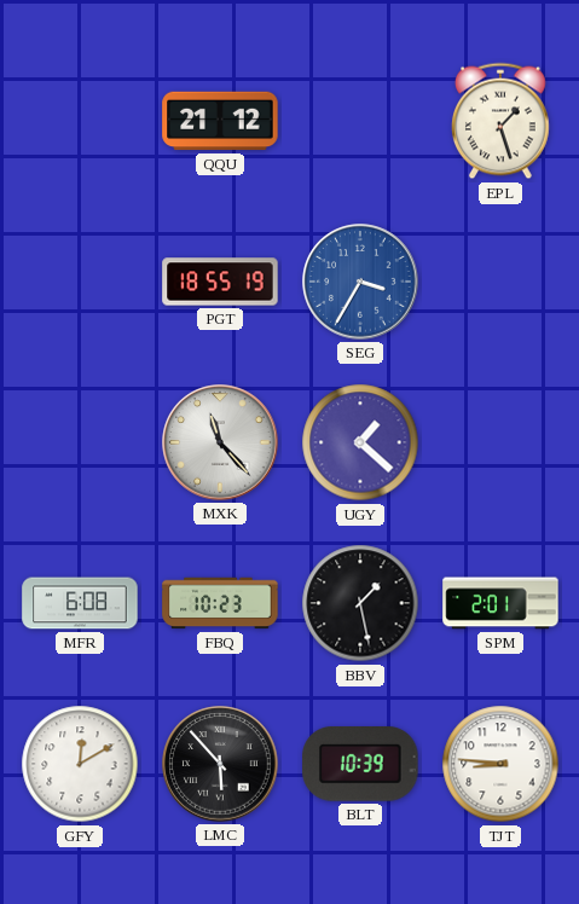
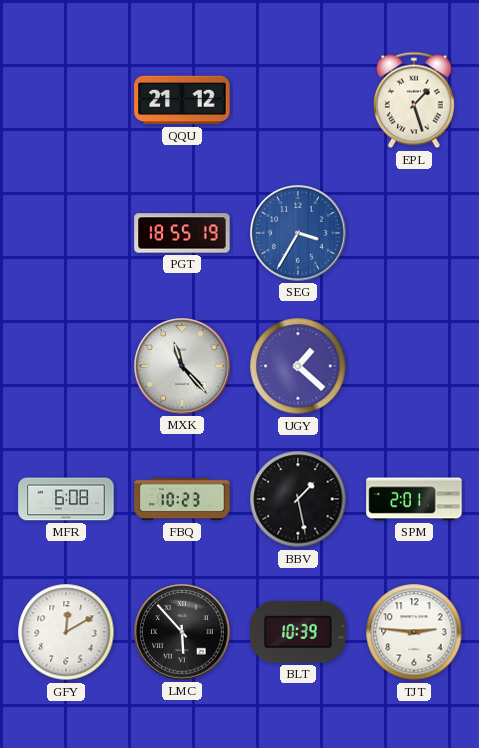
TJT: 8:46 -> 2:46
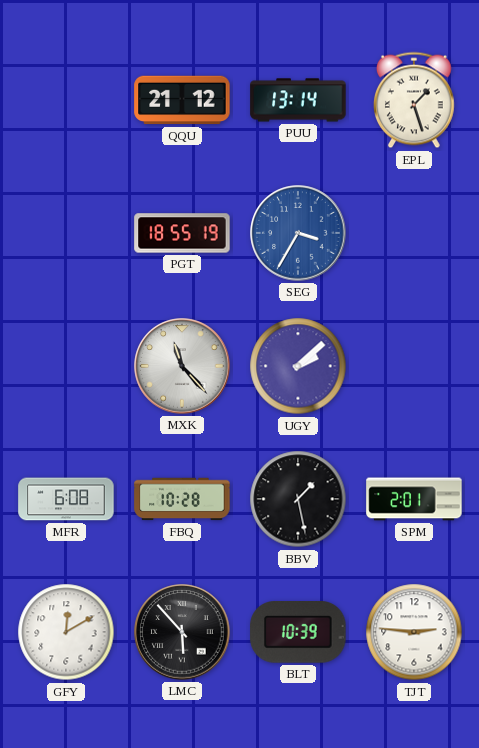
PUU: none -> 13:14
UGY: 1:22 -> 2:08
FBQ: 10:23 -> 10:28
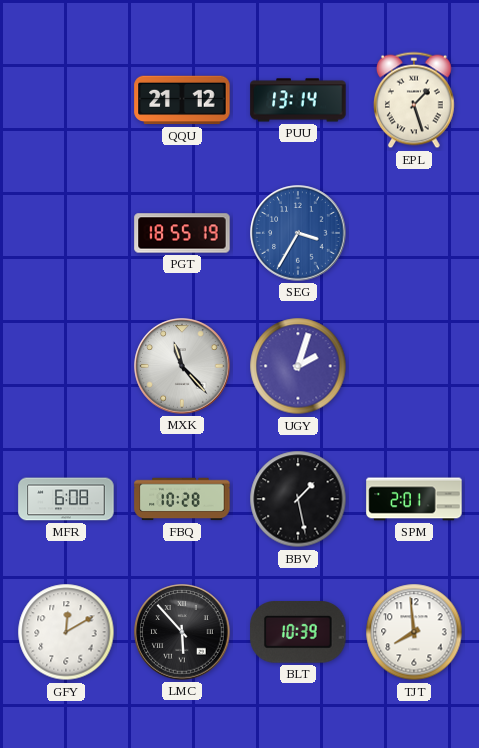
UGY: 2:08 -> 2:03
TJT: 2:46 -> 7:59
